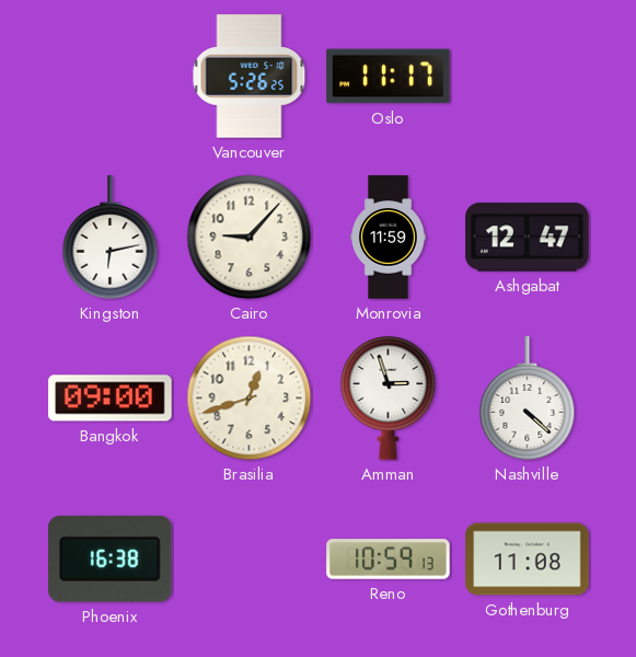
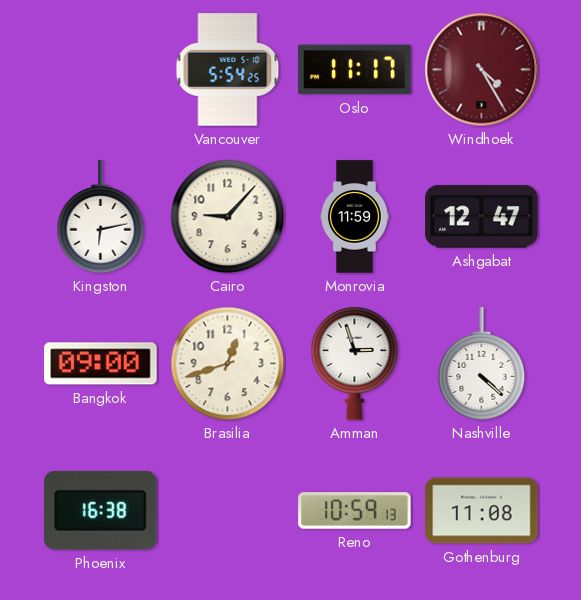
Vancouver: 5:26 -> 5:54
Windhoek: none -> 4:25
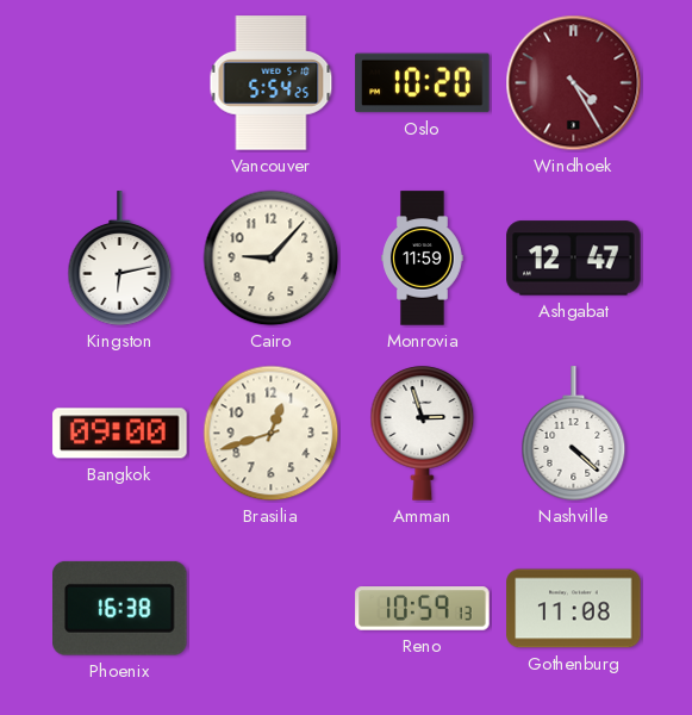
Oslo: 11:17 -> 10:20
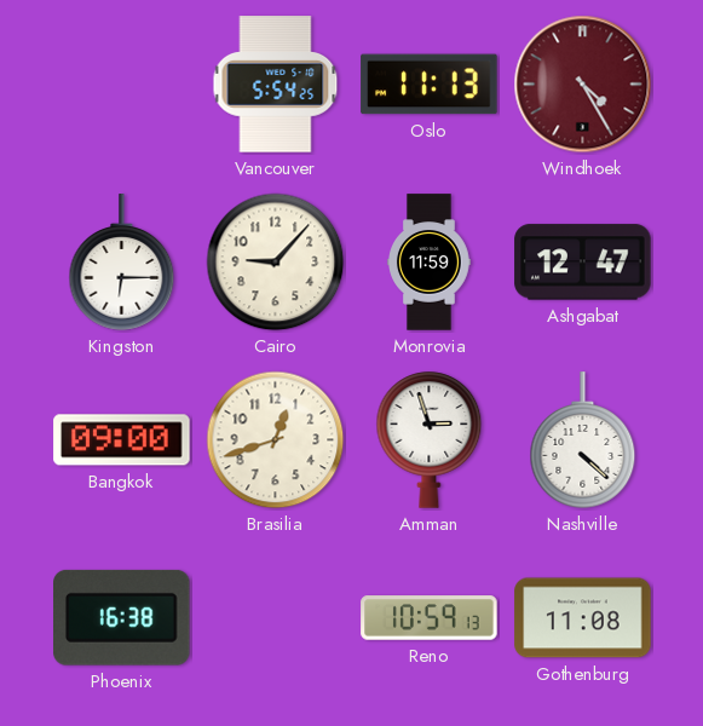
Oslo: 10:20 -> 11:13
Kingston: 6:13 -> 6:15
